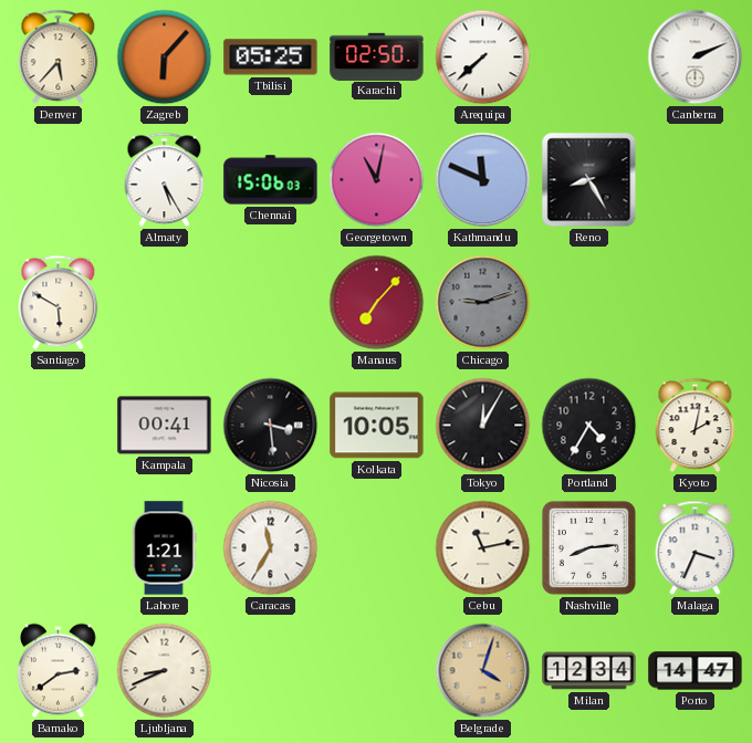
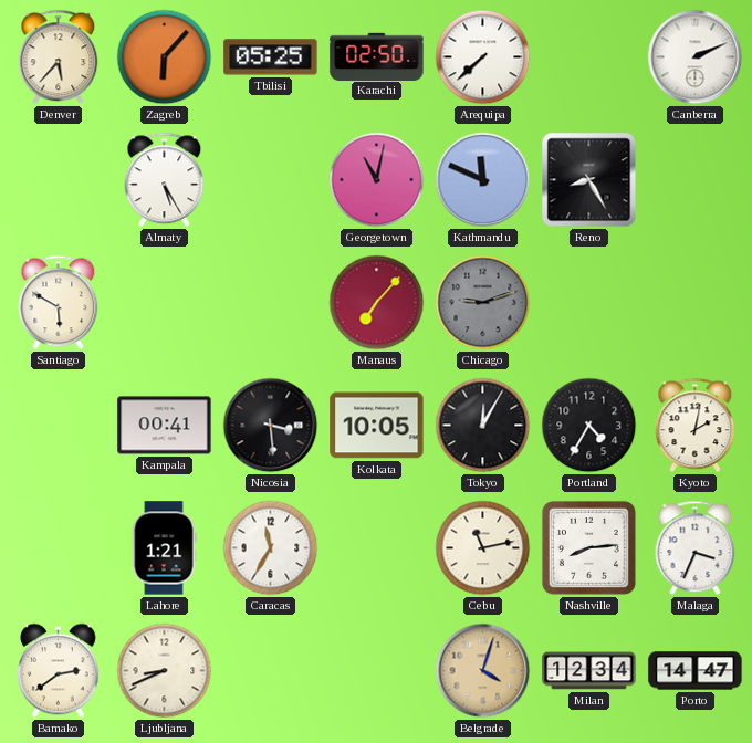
Chennai: 15:06 -> none
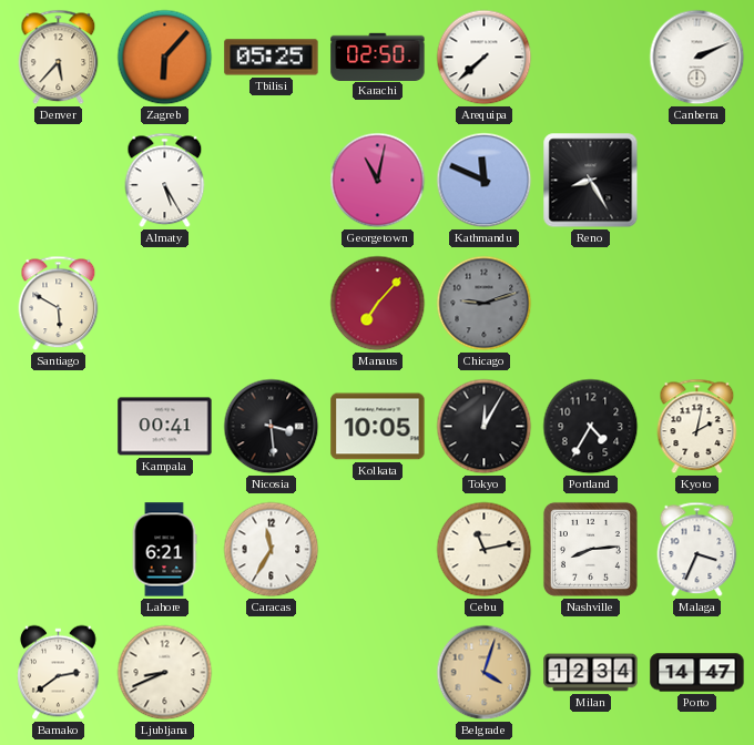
Lahore: 1:21 -> 6:21
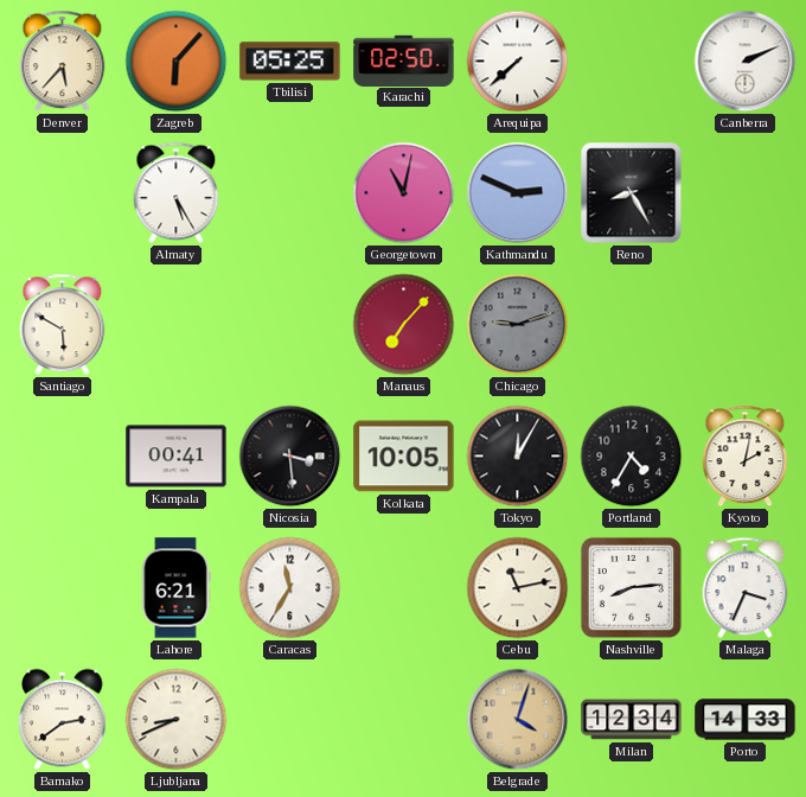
Kathmandu: 11:49 -> 2:49
Porto: 14:47 -> 14:33
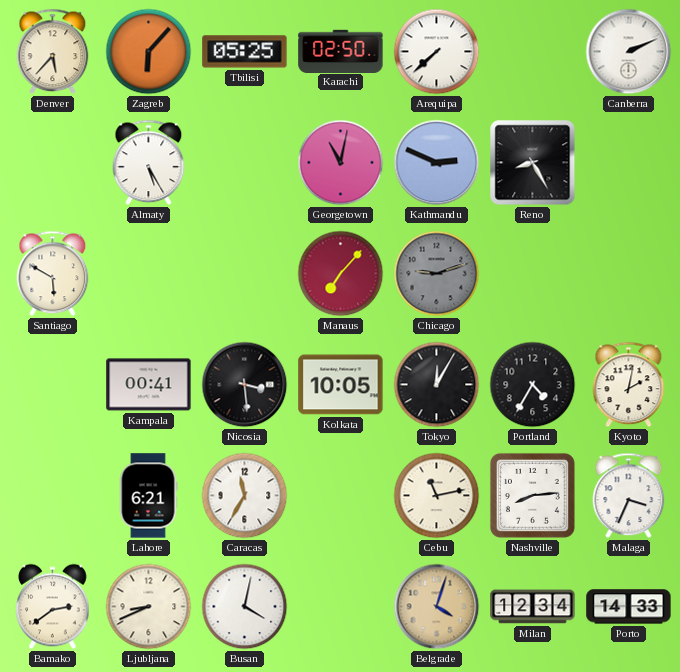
Busan: none -> 4:02
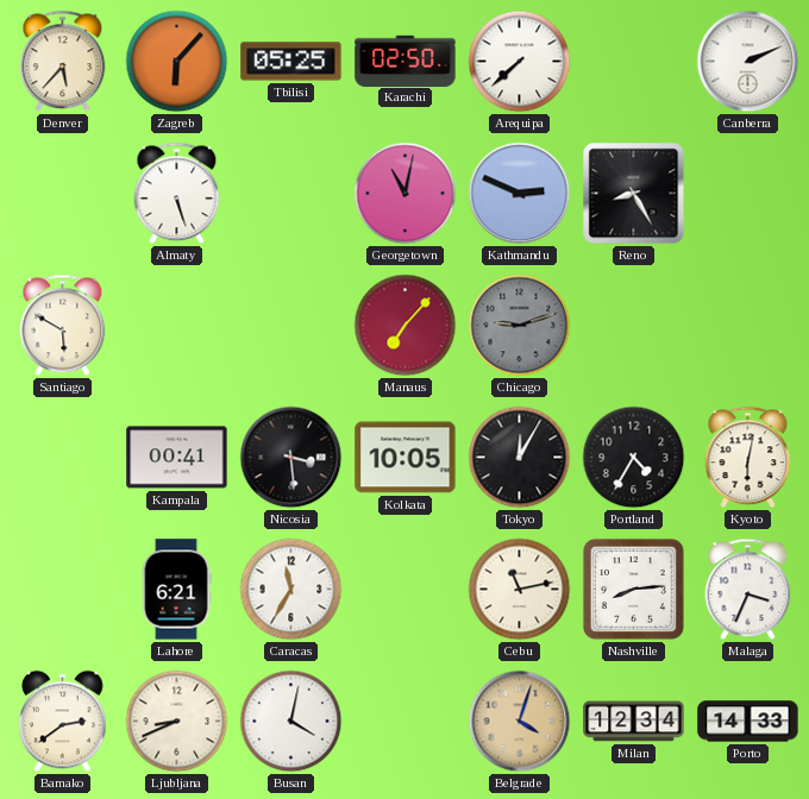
Almaty: 5:25 -> 5:27
Kyoto: 2:02 -> 6:02
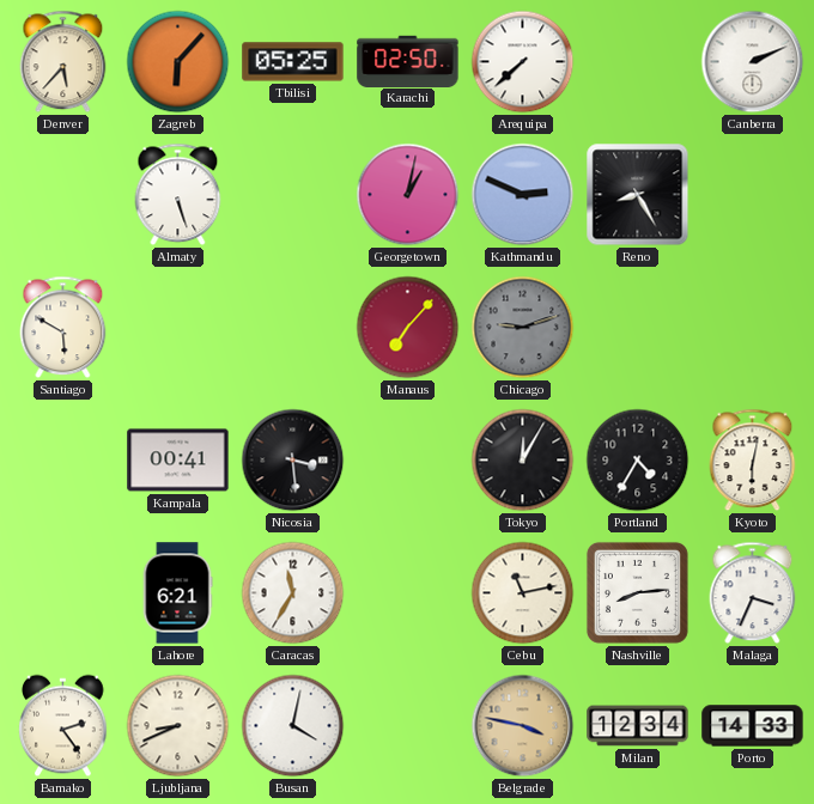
Georgetown: 11:02 -> 1:02
Kolkata: 10:05 -> none
Bamako: 2:39 -> 2:24
Belgrade: 4:03 -> 3:47
